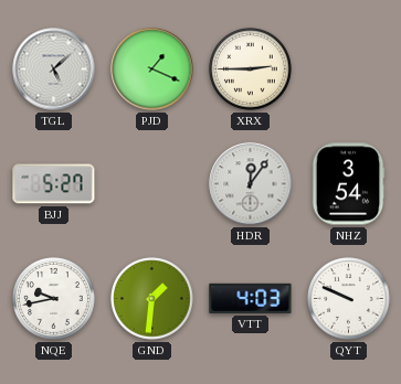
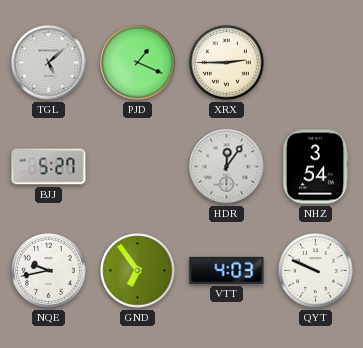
GND: 1:31 -> 6:54
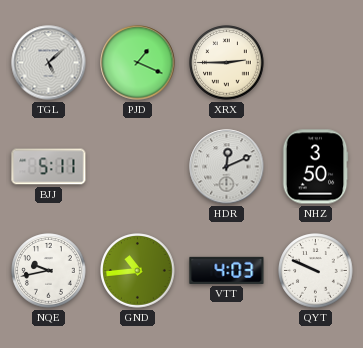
BJJ: 5:27 -> 5:11
HDR: 12:06 -> 12:11
NHZ: 3:54 -> 3:50
GND: 6:54 -> 10:44
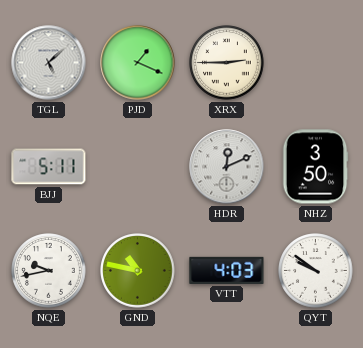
GND: 10:44 -> 10:47
QYT: 9:49 -> 9:51
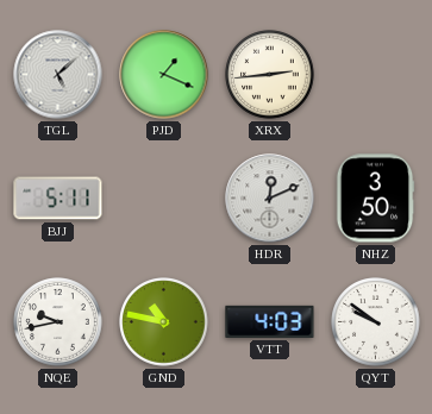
XRX: 2:45 -> 2:44
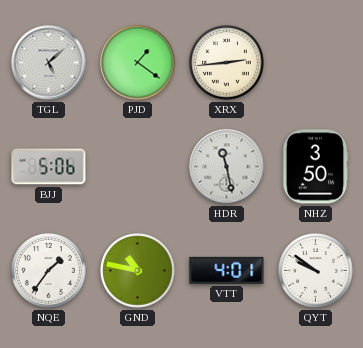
PJD: 1:19 -> 1:21
BJJ: 5:11 -> 5:06
HDR: 12:11 -> 11:28
NQE: 9:43 -> 1:36
VTT: 4:03 -> 4:01
